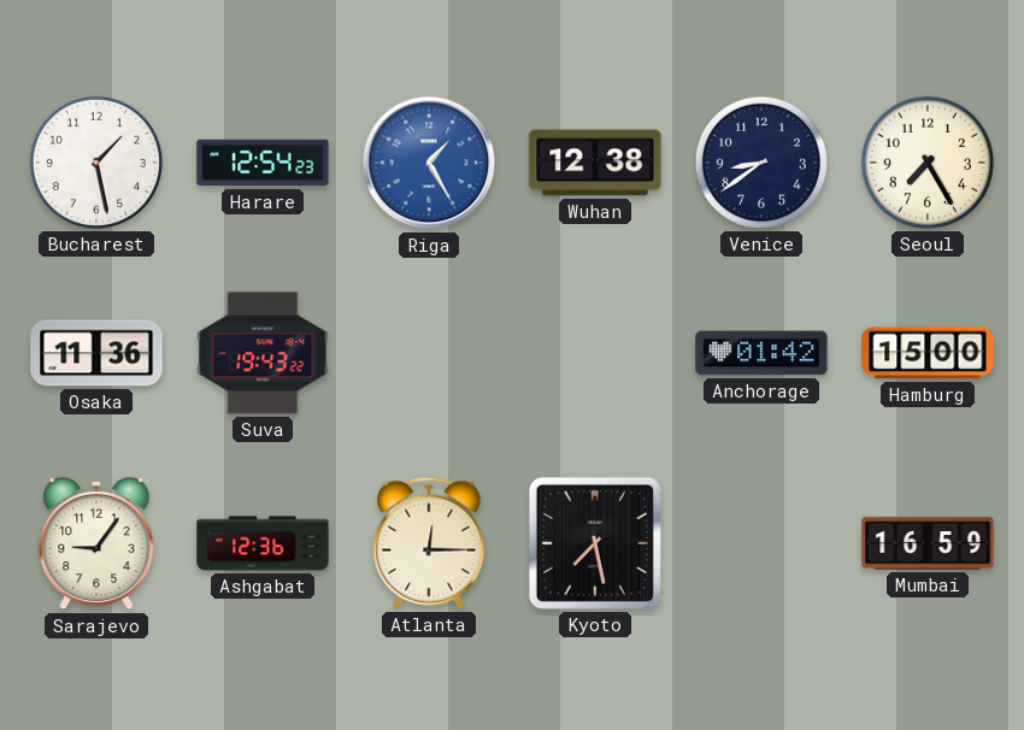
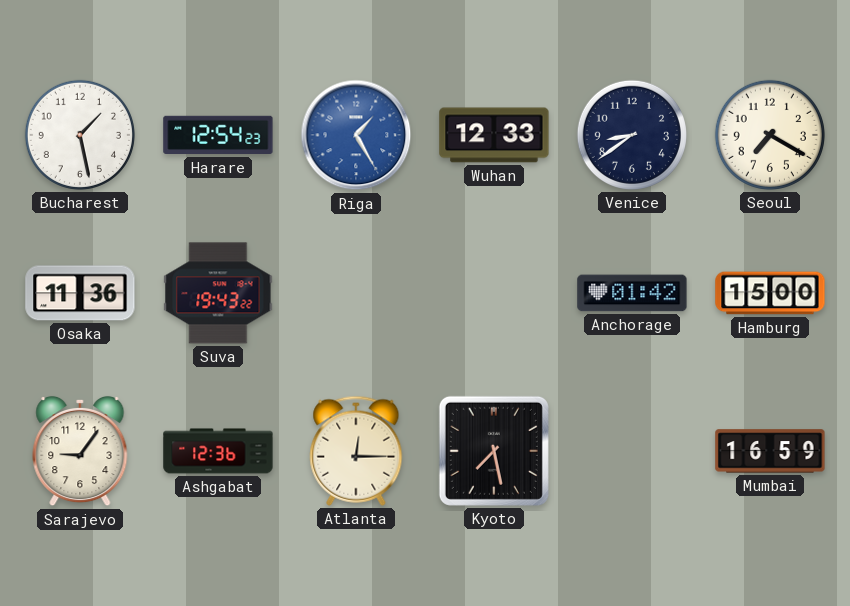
Wuhan: 12:38 -> 12:33
Seoul: 7:25 -> 7:20
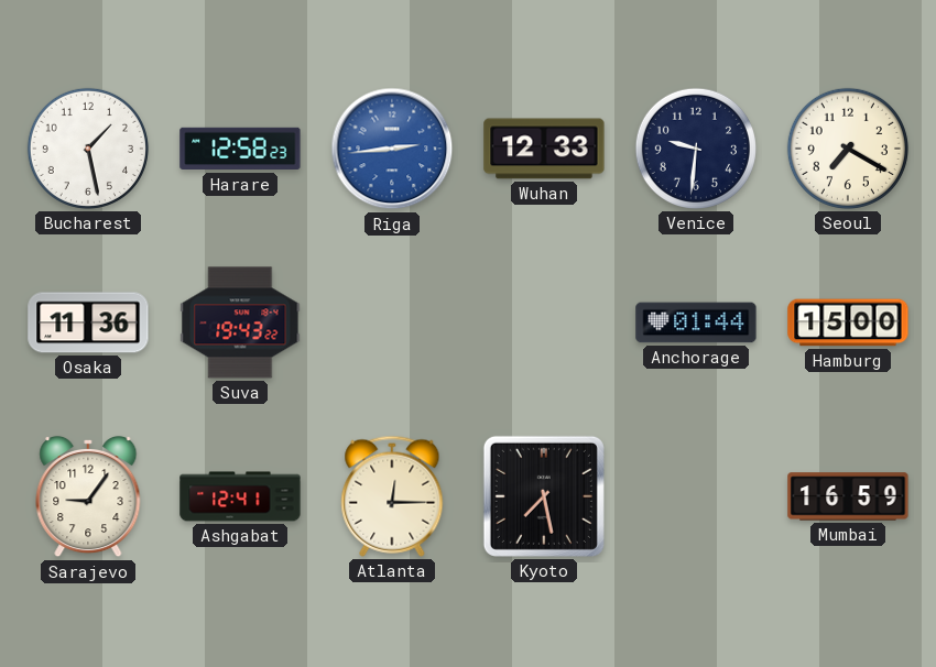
Harare: 12:54 -> 12:58
Riga: 1:25 -> 2:44
Venice: 8:39 -> 9:31
Anchorage: 01:42 -> 01:44
Ashgabat: 12:36 -> 12:41
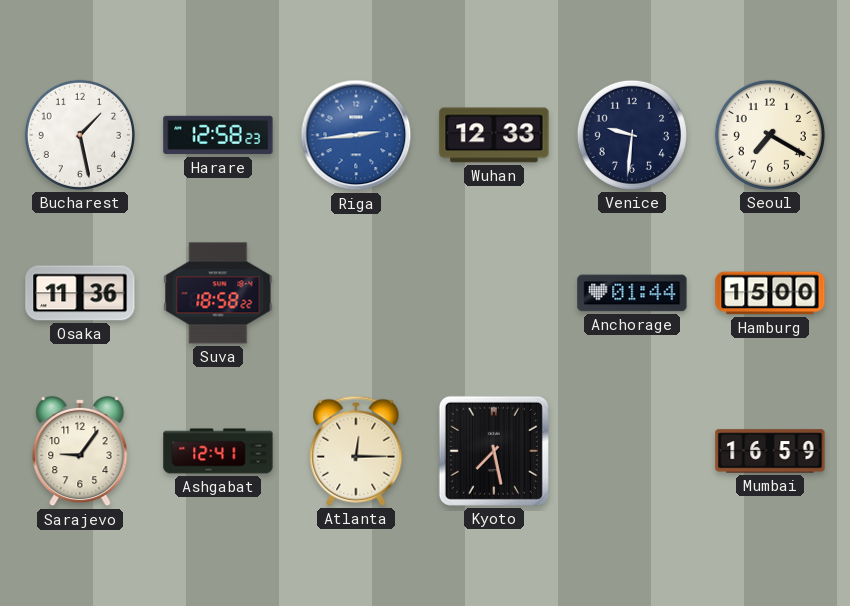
Suva: 19:43 -> 18:58
